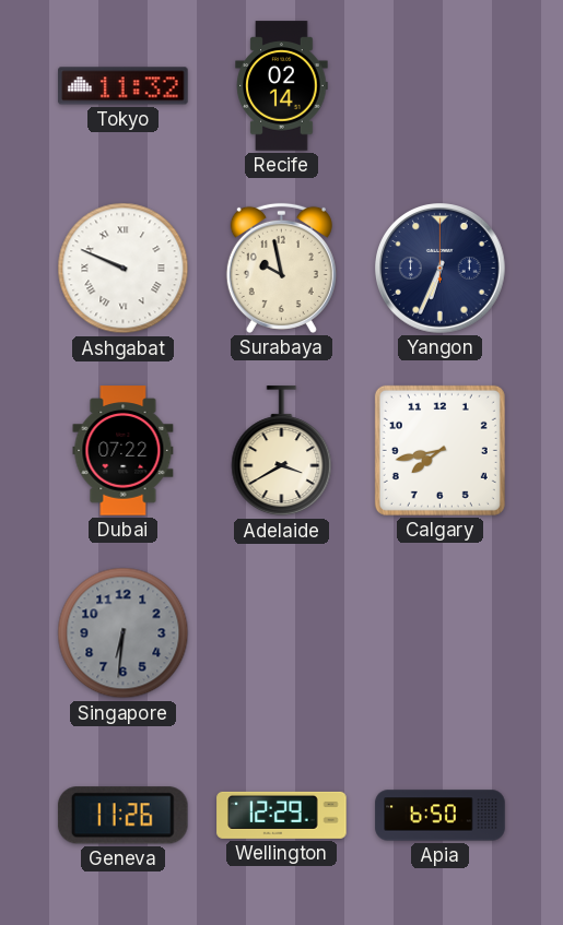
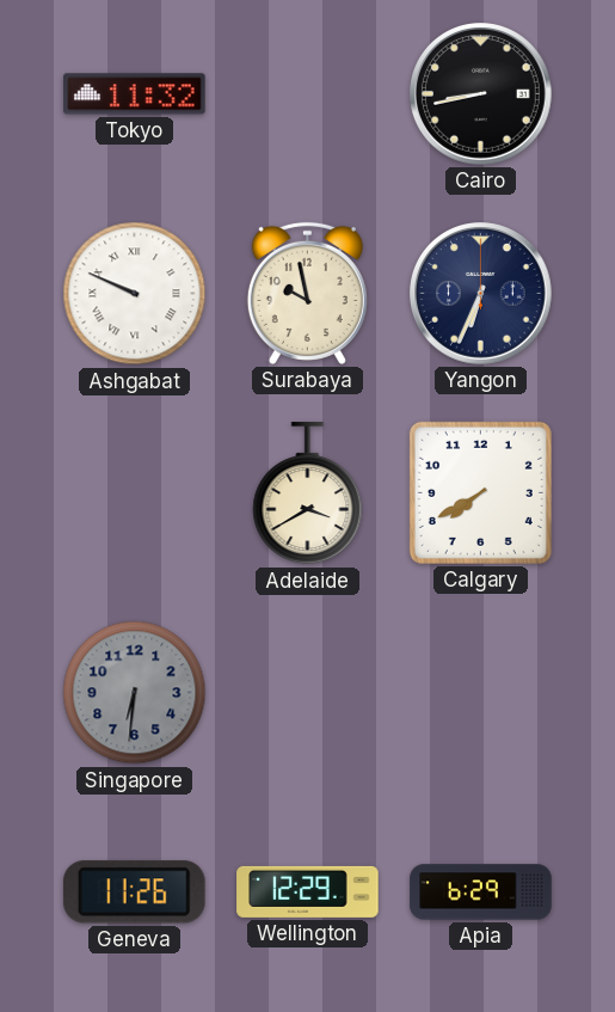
Recife: 02:14 -> none
Cairo: none -> 8:43
Dubai: 07:22 -> none
Calgary: 7:43 -> 7:40
Apia: 6:50 -> 6:29
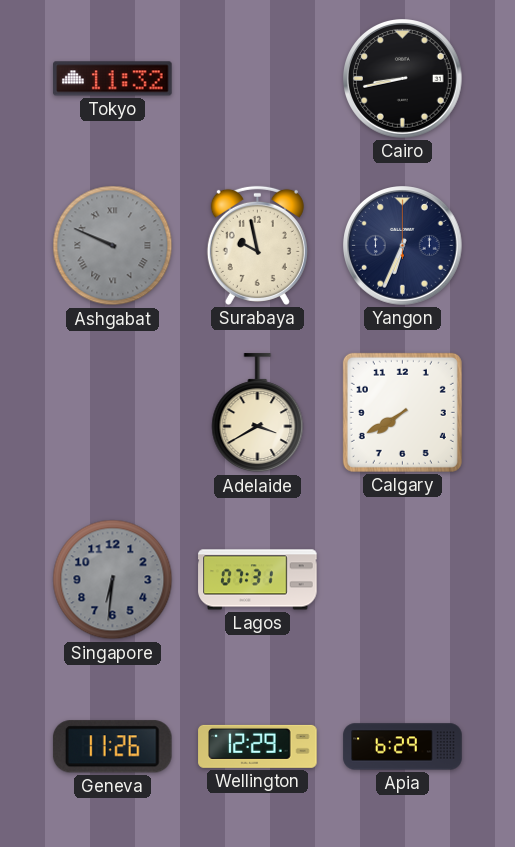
Ashgabat dial: white -> grey
Lagos: none -> 07:31
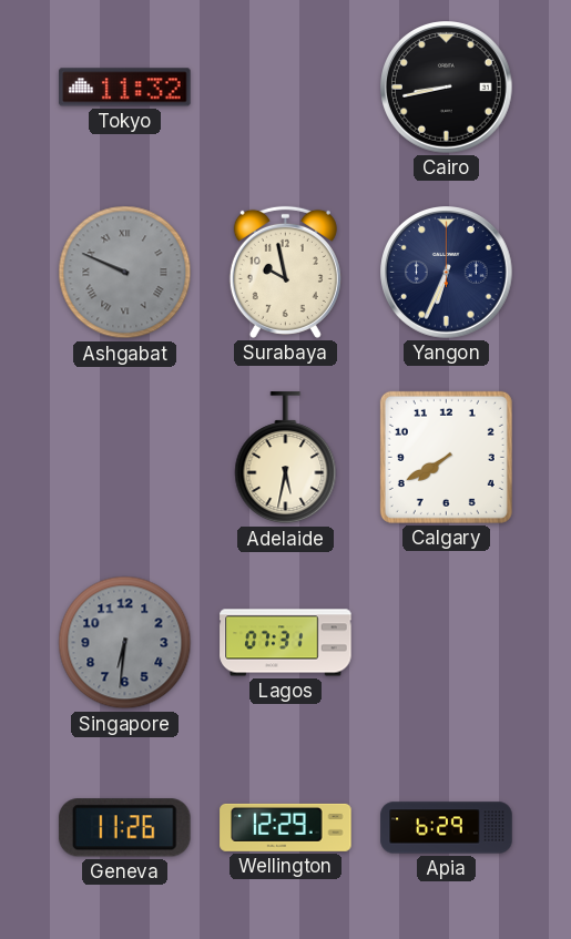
Adelaide: 3:40 -> 5:32
